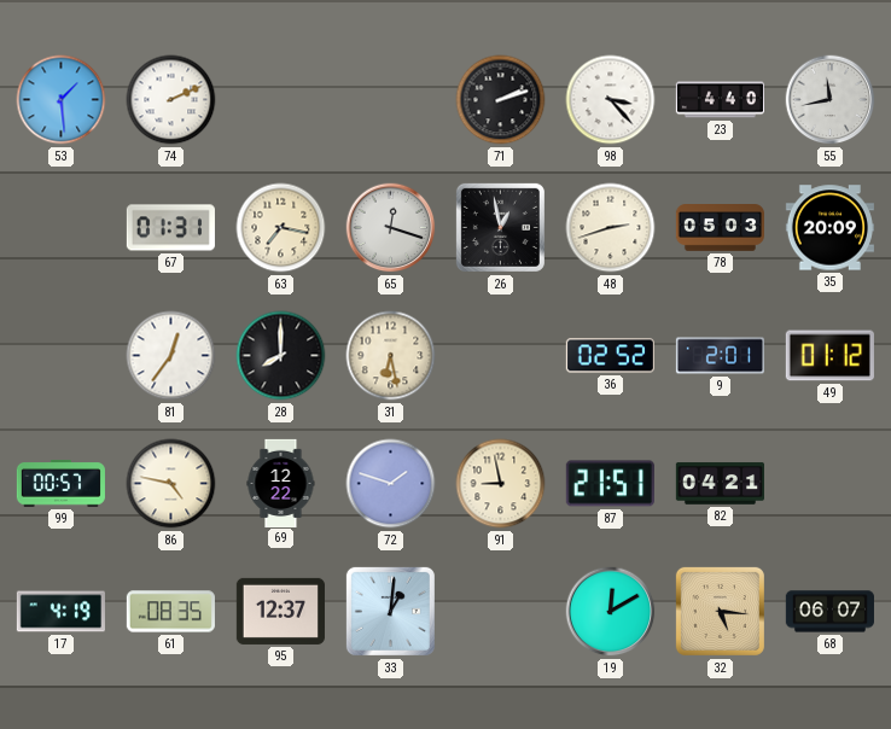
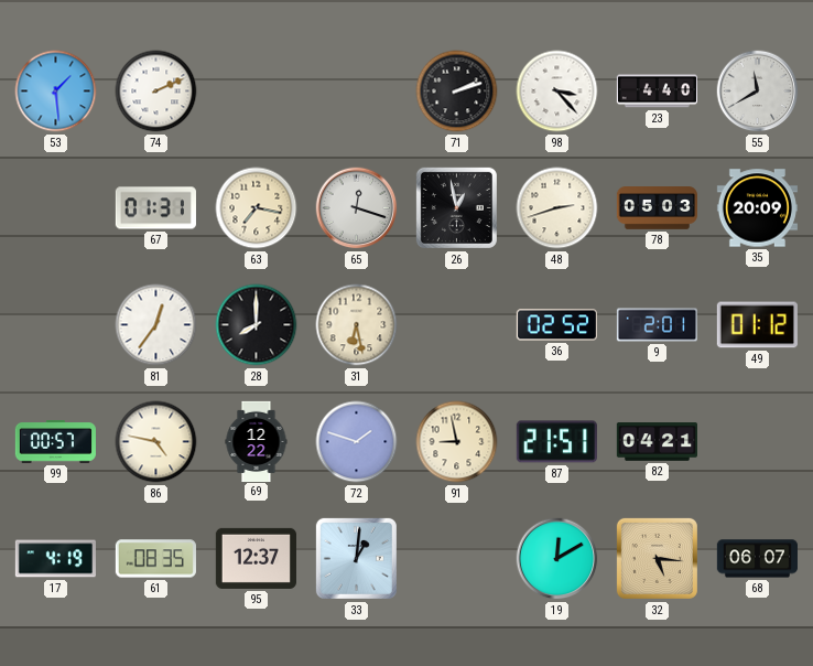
55: 11:43 -> 11:40
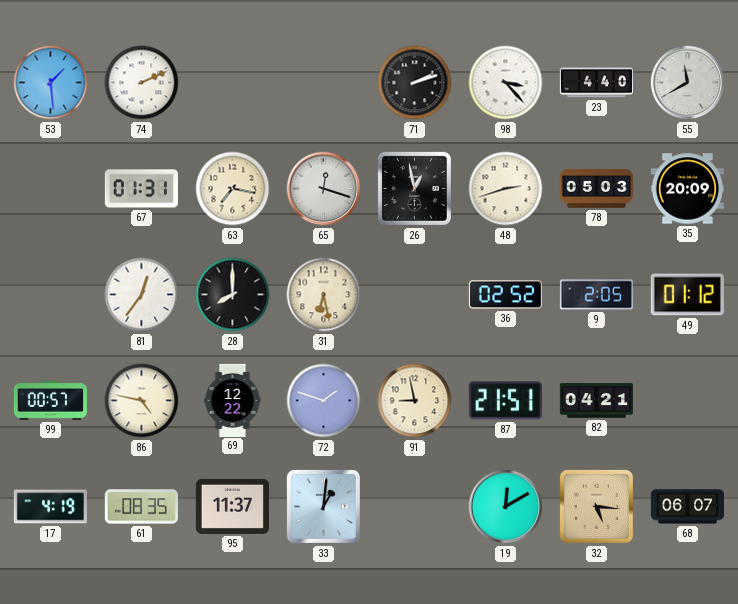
9: 2:01 -> 2:05
95: 12:37 -> 11:37
